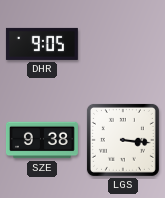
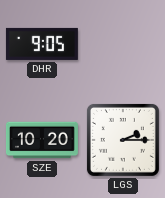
SZE: 9:38 -> 10:20
LGS: 3:16 -> 2:15
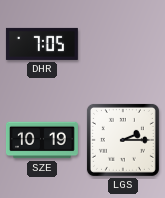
DHR: 9:05 -> 7:05
SZE: 10:20 -> 10:19
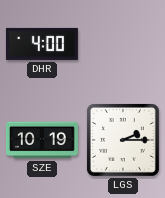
DHR: 7:05 -> 4:00
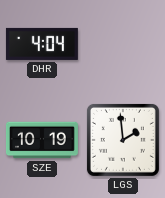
DHR: 4:00 -> 4:04
LGS: 2:15 -> 1:59
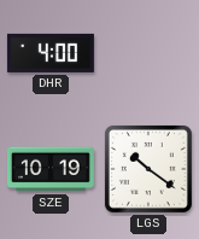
DHR: 4:04 -> 4:00
LGS: 1:59 -> 10:21
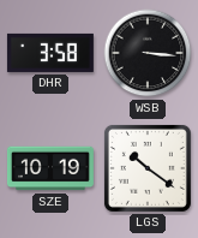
DHR: 4:00 -> 3:58
WSB: none -> 3:16
